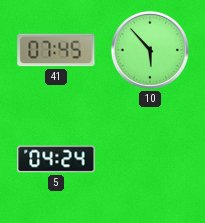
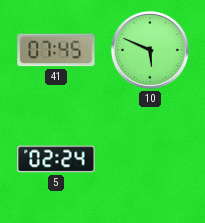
10: 5:53 -> 5:49
5: 04:24 -> 02:24
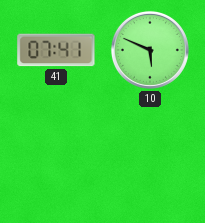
41: 07:45 -> 07:41
5: 02:24 -> none
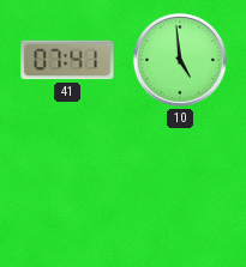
10: 5:49 -> 4:59
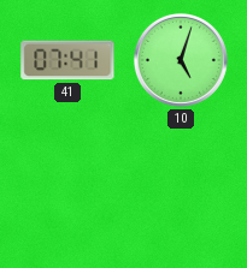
10: 4:59 -> 5:03
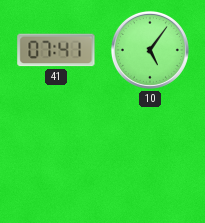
10: 5:03 -> 5:06
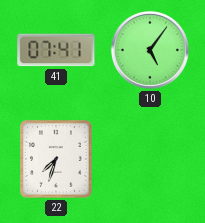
22: none -> 7:33
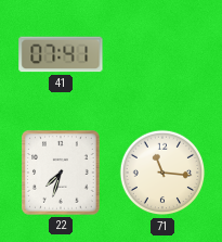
10: 5:06 -> none
71: none -> 11:16
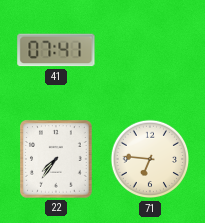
22: 7:33 -> 7:36
71: 11:16 -> 6:46
